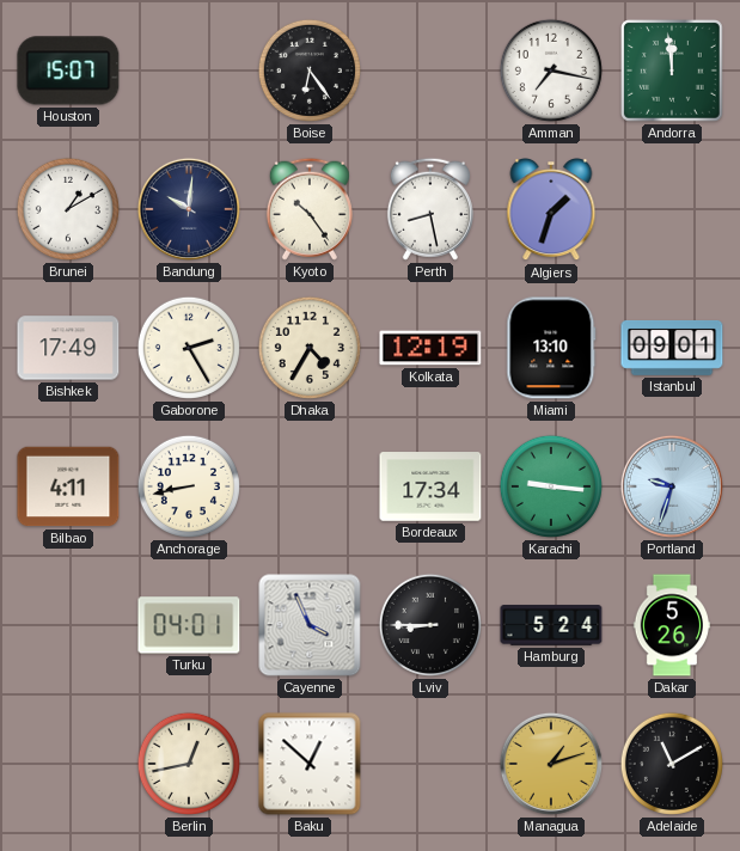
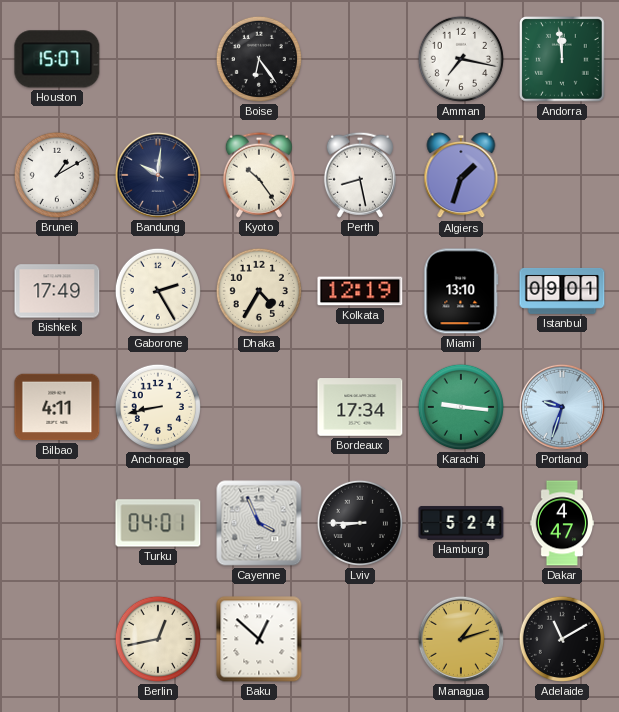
Dakar: 5:26 -> 4:47
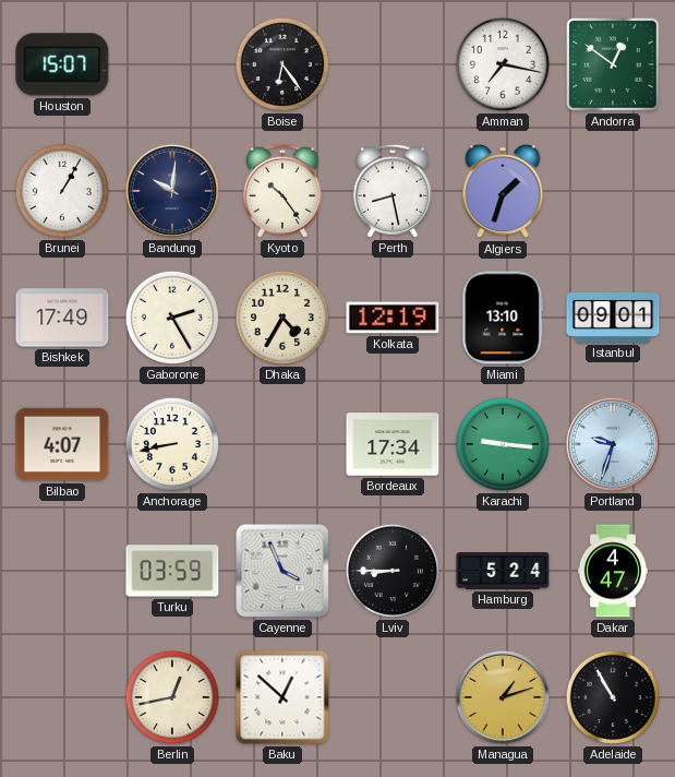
Andorra: 11:59 -> 12:51
Brunei: 1:10 -> 1:05
Bilbao: 4:11 -> 4:07
Turku: 04:01 -> 03:59
Adelaide: 11:10 -> 10:55
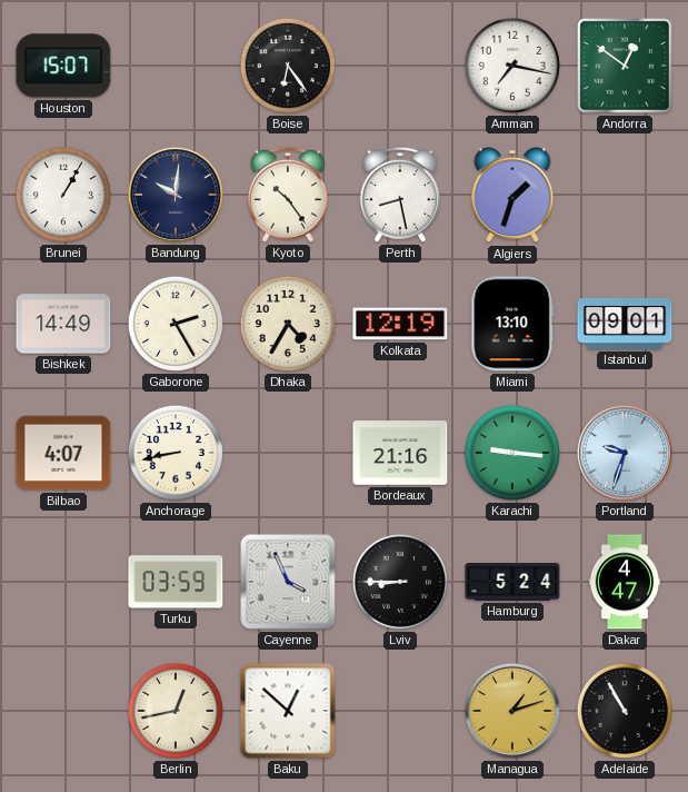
Bishkek: 17:49 -> 14:49
Bordeaux: 17:34 -> 21:16
